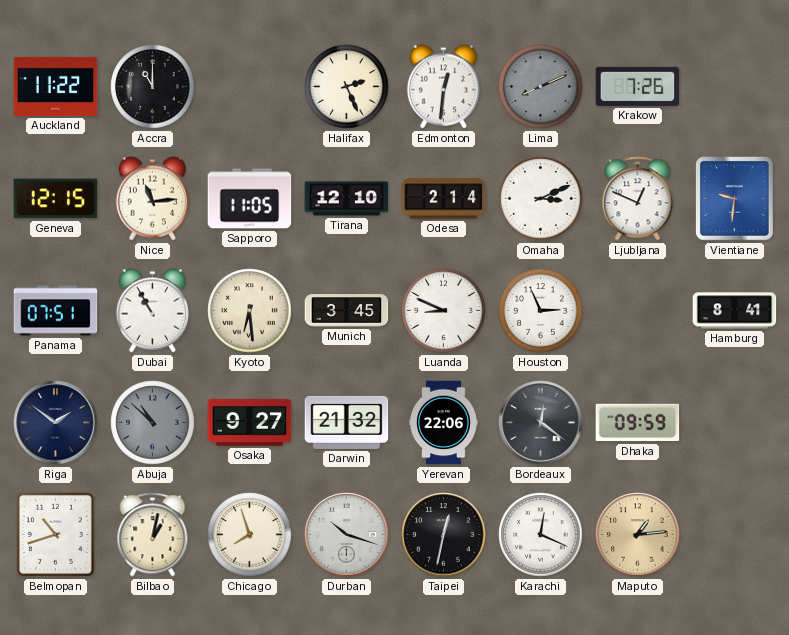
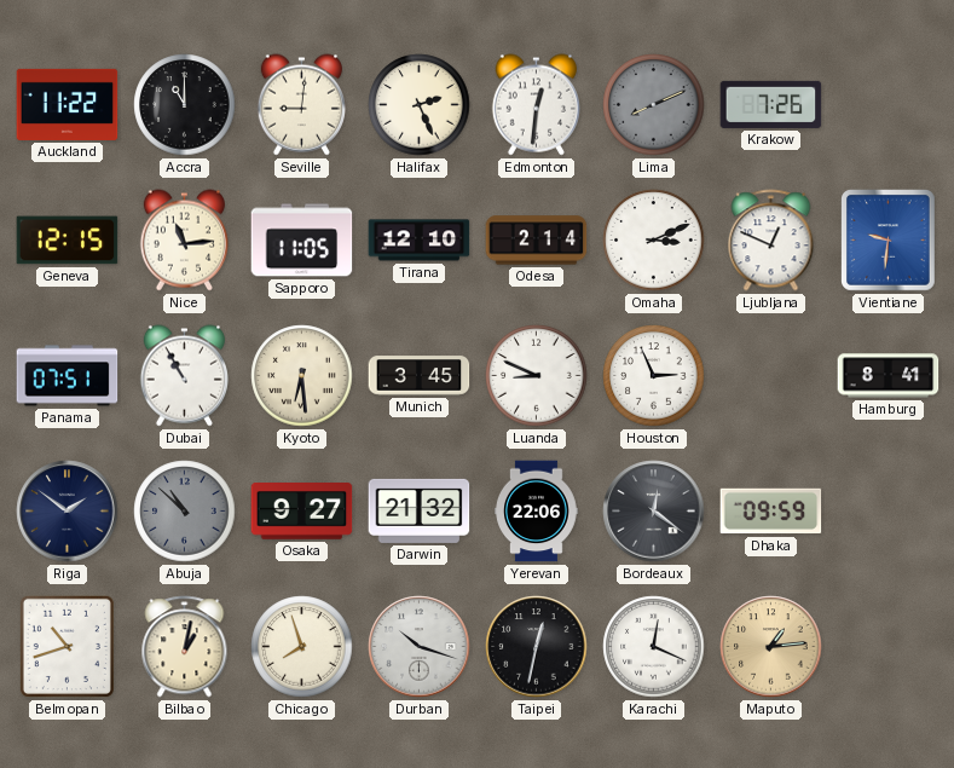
Seville: none -> 9:01
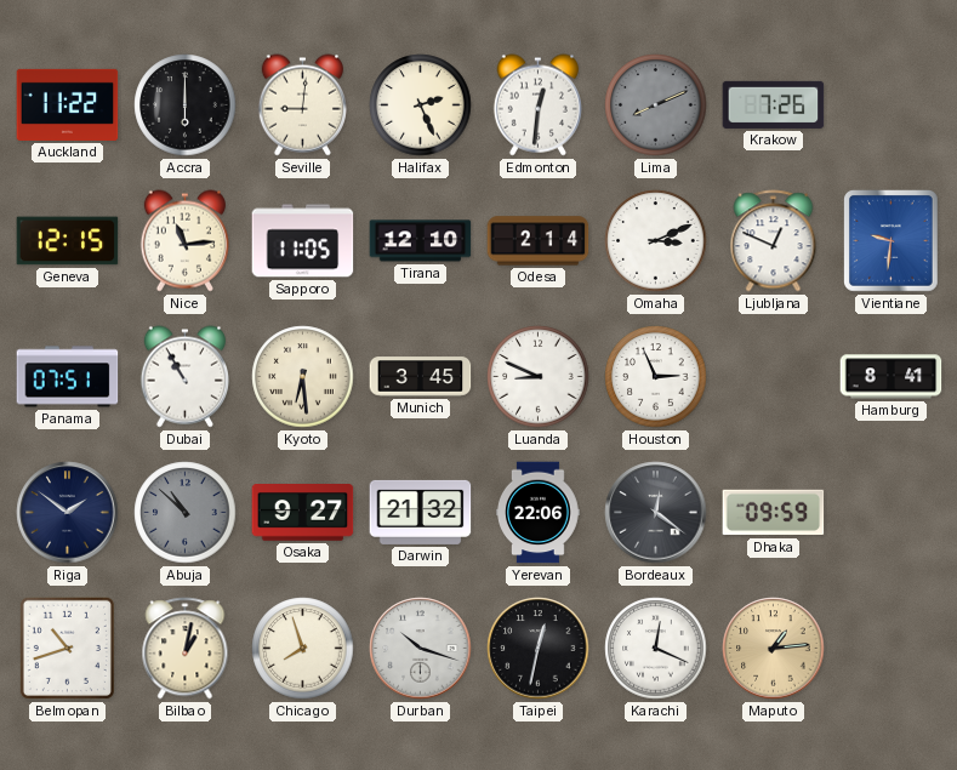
Accra: 11:00 -> 6:00
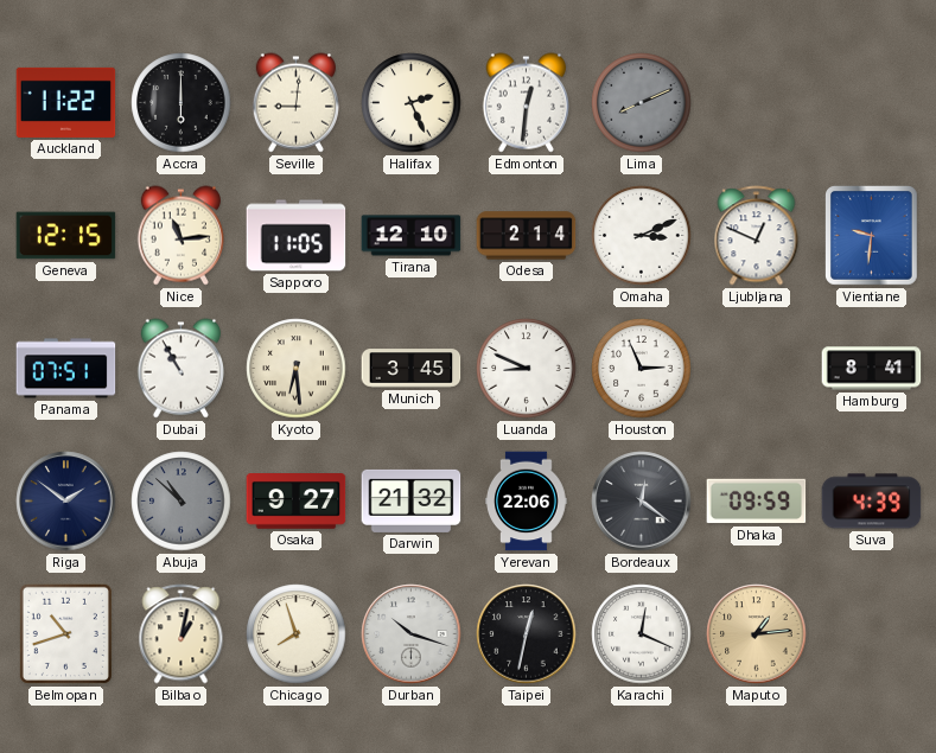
Krakow: 7:26 -> none
Suva: none -> 4:39
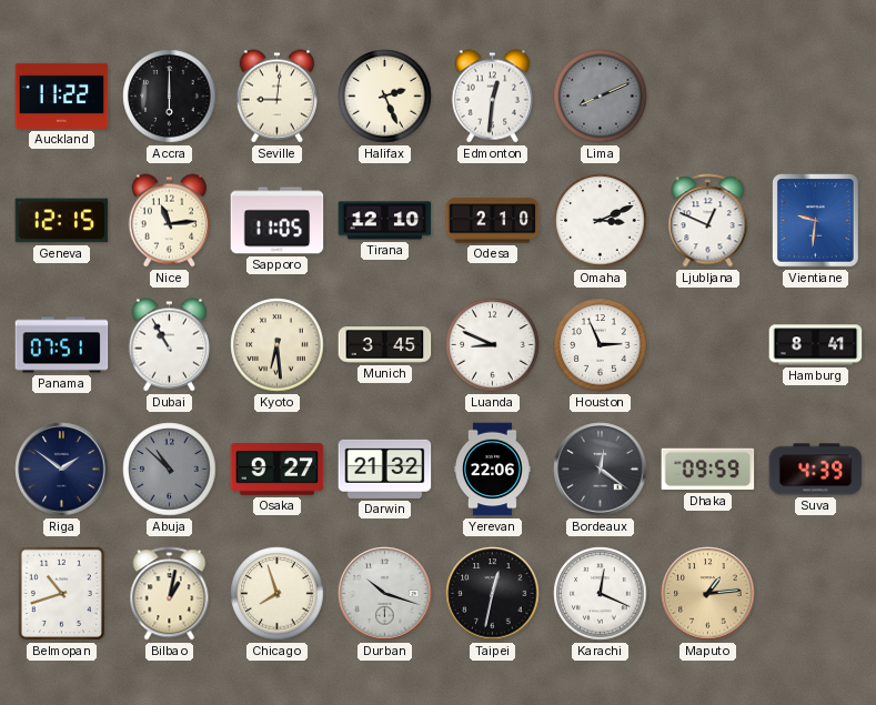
Odesa: 2:14 -> 2:10
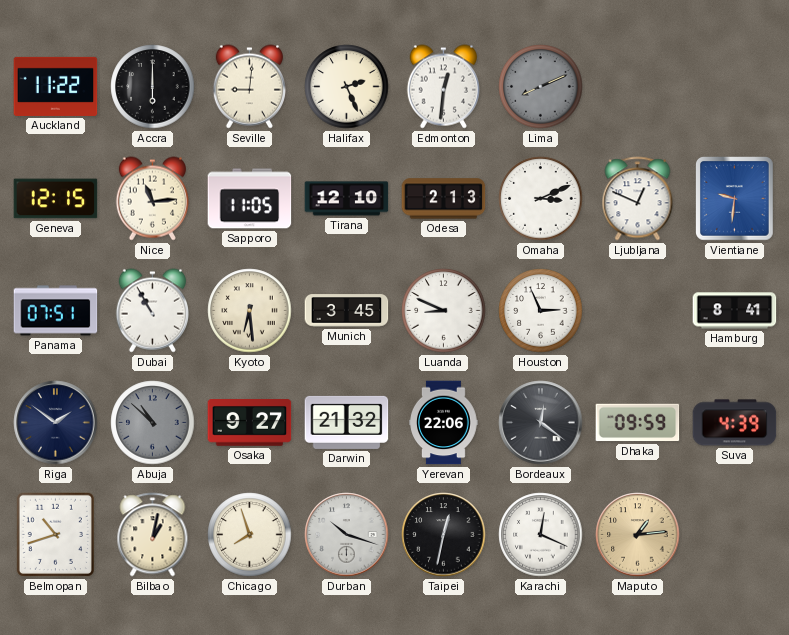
Odesa: 2:10 -> 2:13
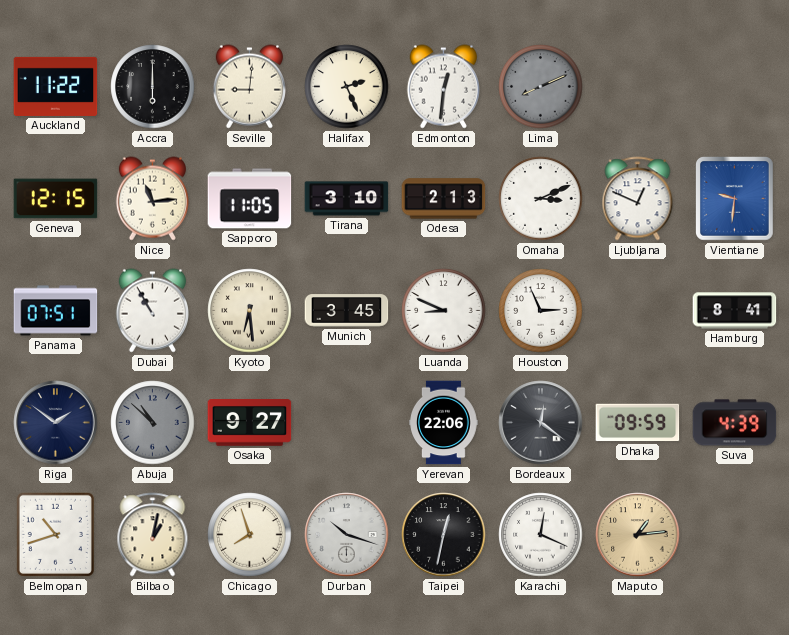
Tirana: 12:10 -> 3:10
Darwin: 21:32 -> none
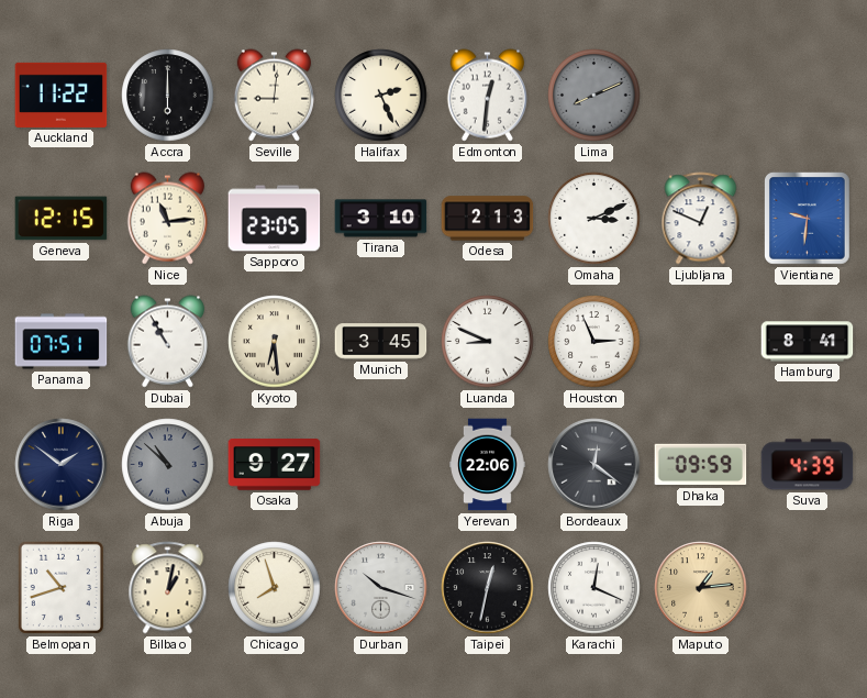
Sapporo: 11:05 -> 23:05
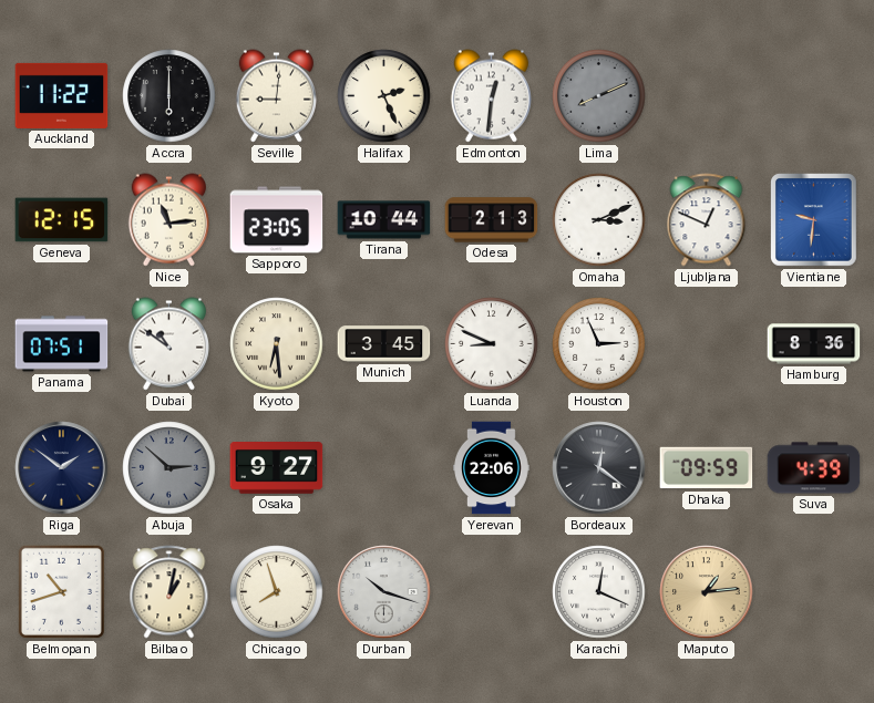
Tirana: 3:10 -> 10:44
Dubai: 10:55 -> 10:51
Hamburg: 8:41 -> 8:36
Abuja: 10:52 -> 2:52
Taipei: 12:32 -> none
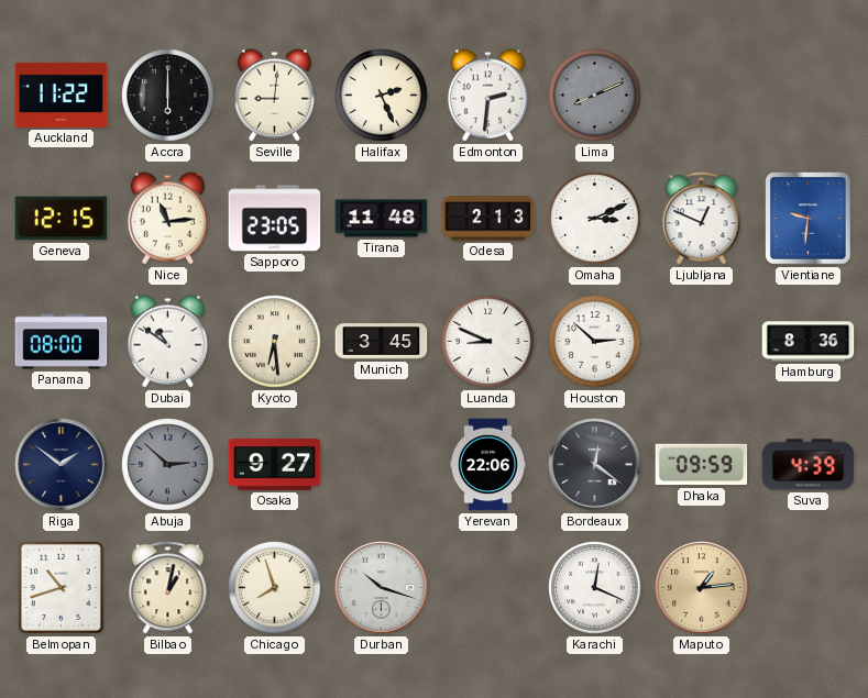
Edmonton: 12:31 -> 2:31
Tirana: 10:44 -> 11:48
Panama: 07:51 -> 08:00
Houston: 2:56 -> 2:52
